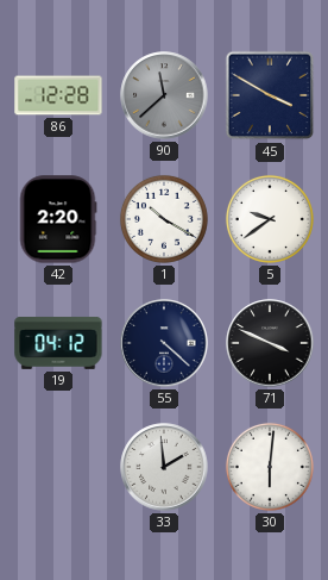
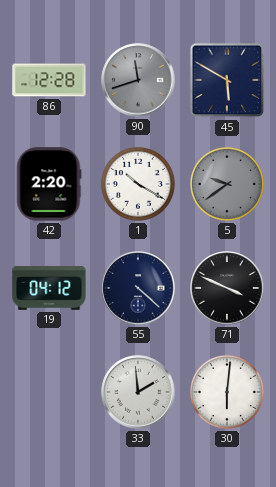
90: 11:38 -> 11:42
45: 3:50 -> 5:50
5 dial: white -> grey
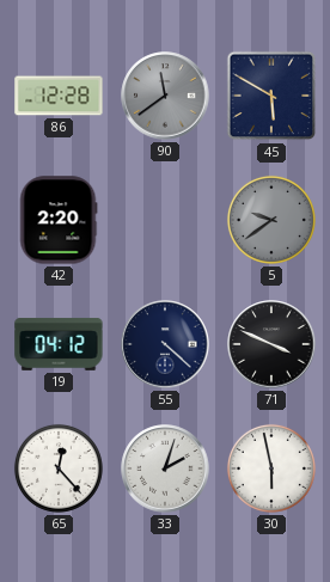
90: 11:42 -> 11:39
1: 10:20 -> none
65: none -> 12:23
33: 1:59 -> 2:03
30: 6:01 -> 5:58
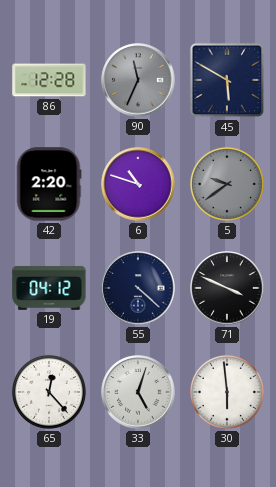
90: 11:39 -> 11:34
6: none -> 10:48
33: 2:03 -> 5:03
30: 5:58 -> 5:59
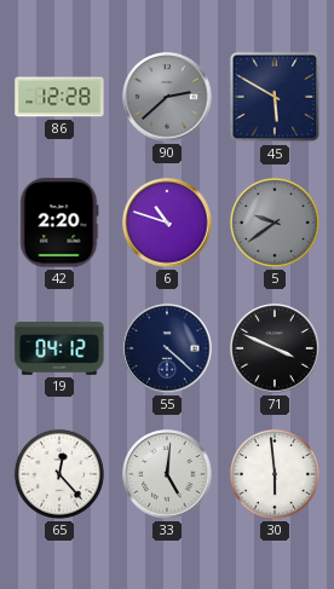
90: 11:34 -> 2:38
33: 5:03 -> 5:01
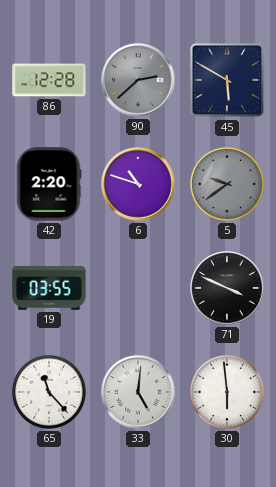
19: 04:12 -> 03:55
55: 4:22 -> none
65: 12:23 -> 11:23
